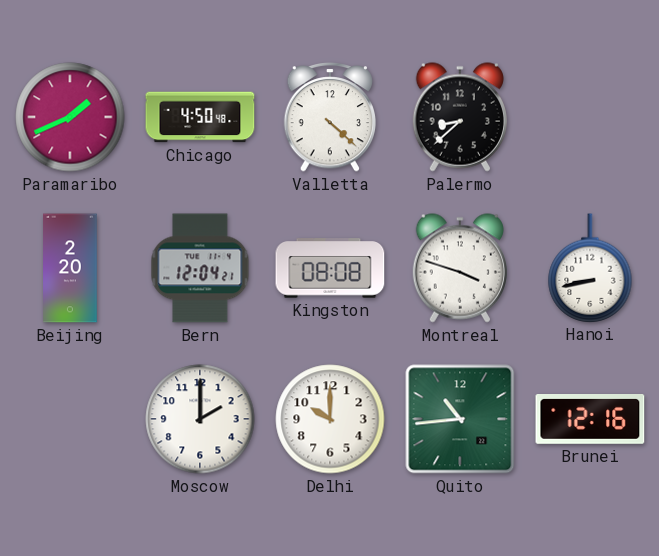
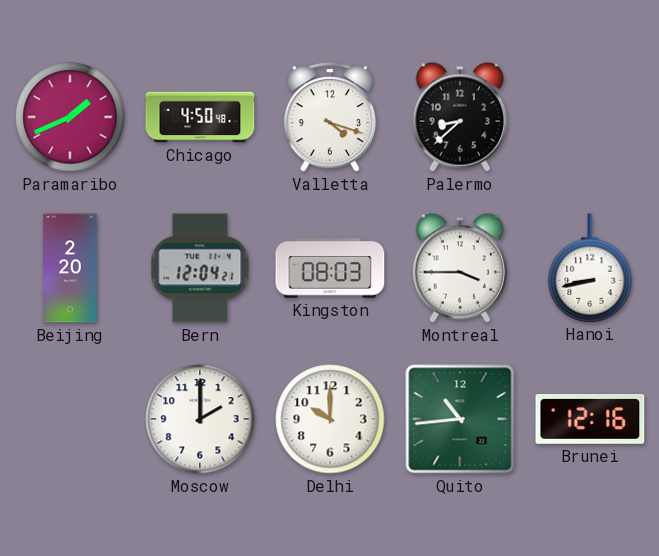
Valletta: 4:22 -> 4:18
Kingston: 08:08 -> 08:03
Montreal: 3:48 -> 3:45
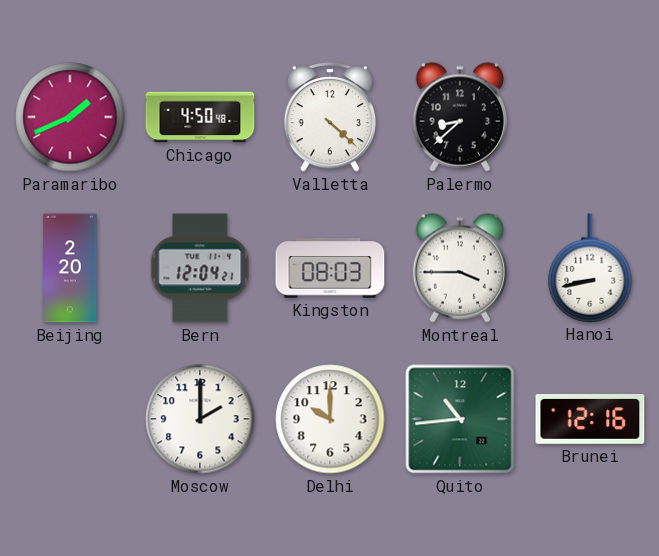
Valletta: 4:18 -> 4:22
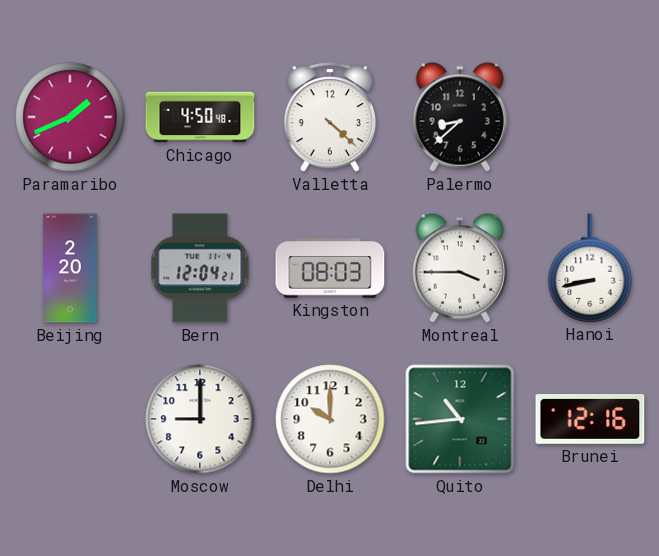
Moscow: 2:00 -> 9:00
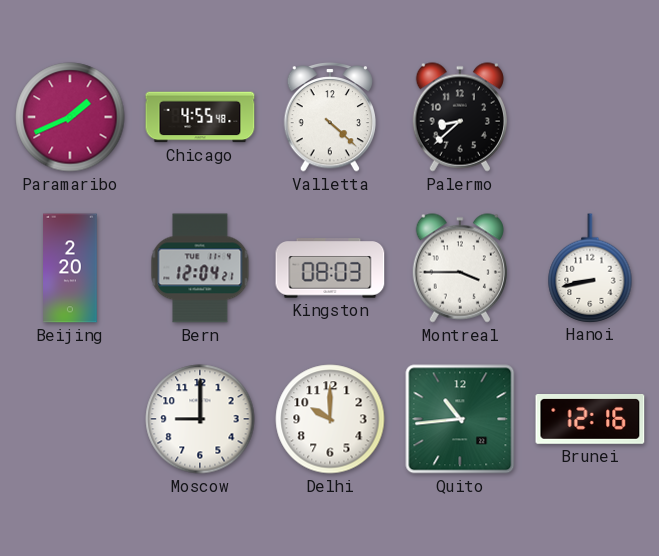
Chicago: 4:50 -> 4:55
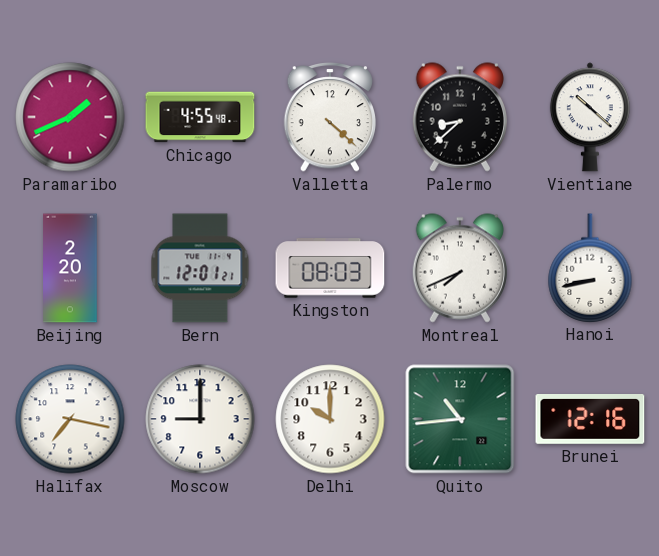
Vientiane: none -> 10:22
Bern: 12:04 -> 12:01
Montreal: 3:45 -> 7:41
Halifax: none -> 7:17
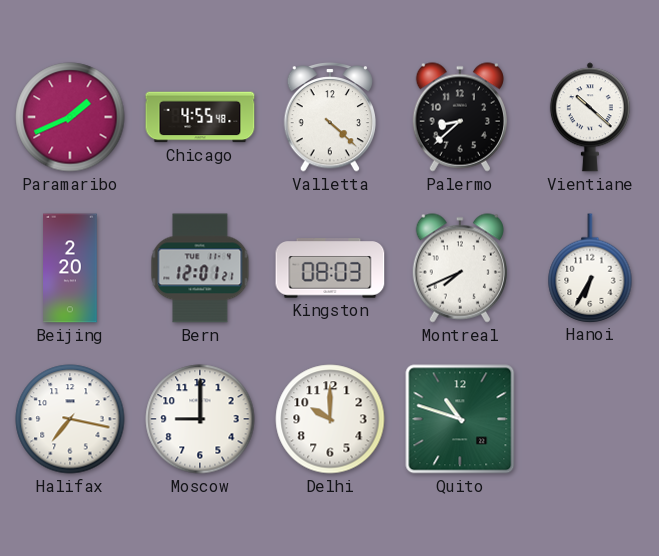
Hanoi: 8:43 -> 6:35
Quito: 10:44 -> 10:48
Brunei: 12:16 -> none
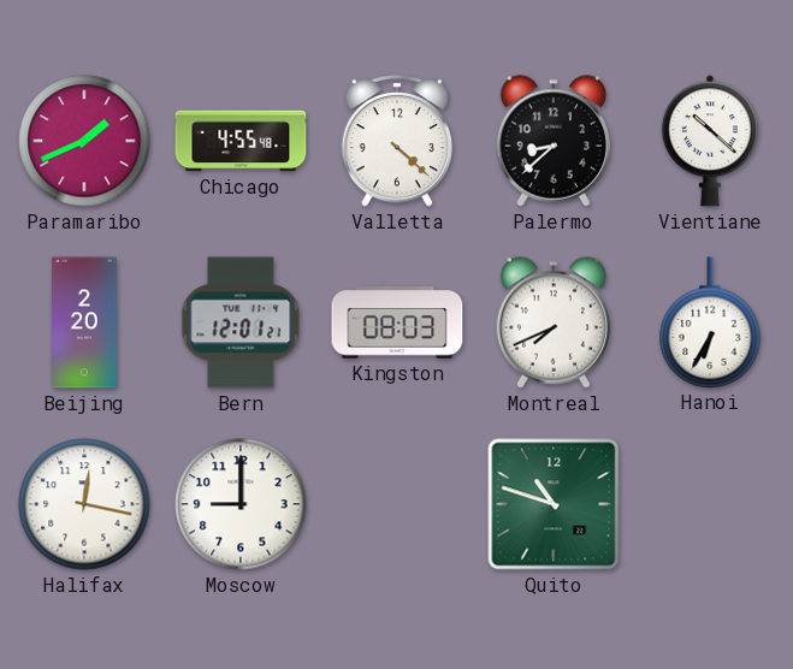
Halifax: 7:17 -> 12:17
Delhi: 10:00 -> none
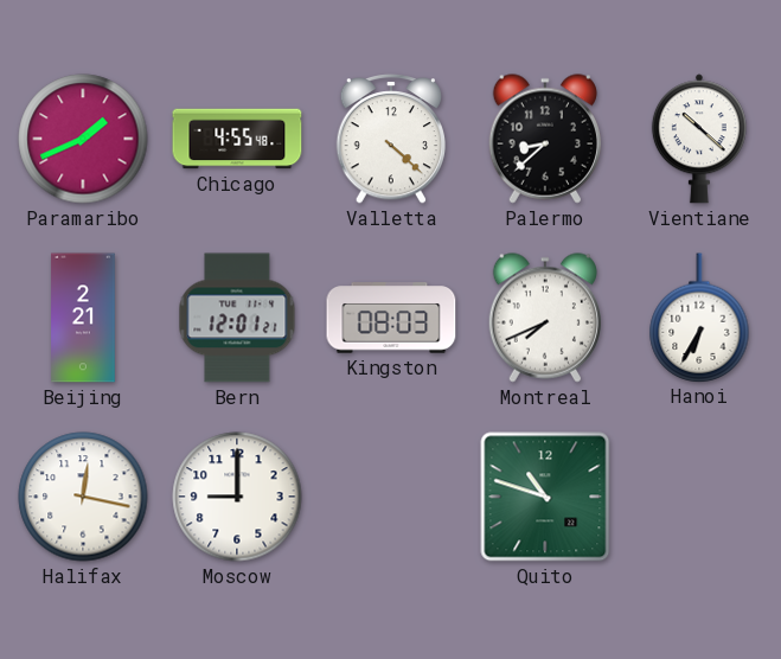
Beijing: 2:20 -> 2:21
